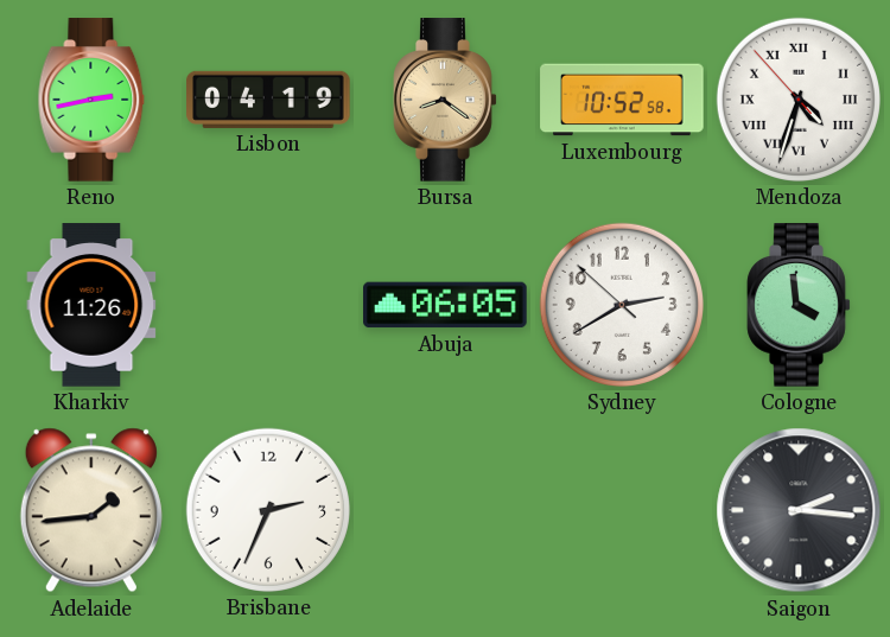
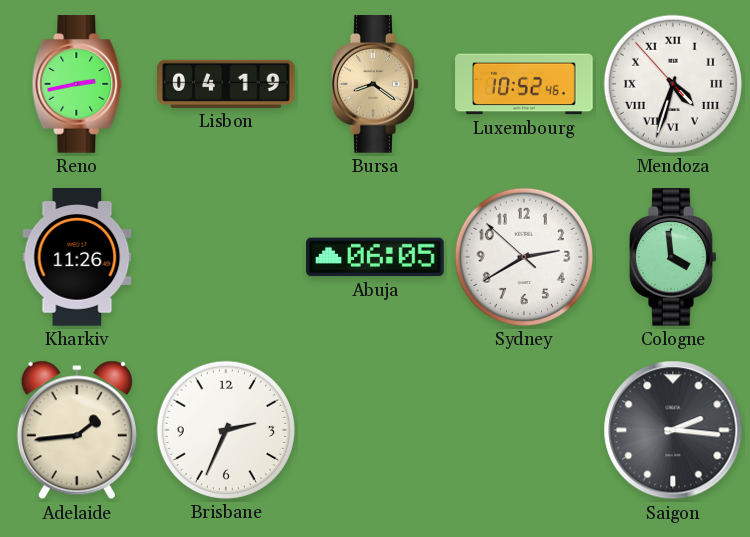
Luxembourg: 10:52:58 -> 10:52:46
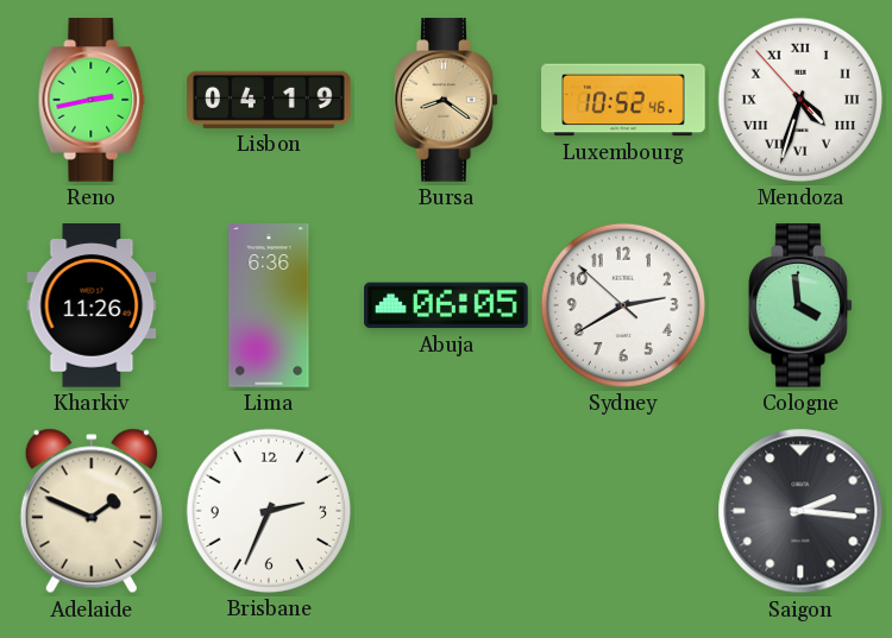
Lima: none -> 6:36
Adelaide: 1:44 -> 1:49
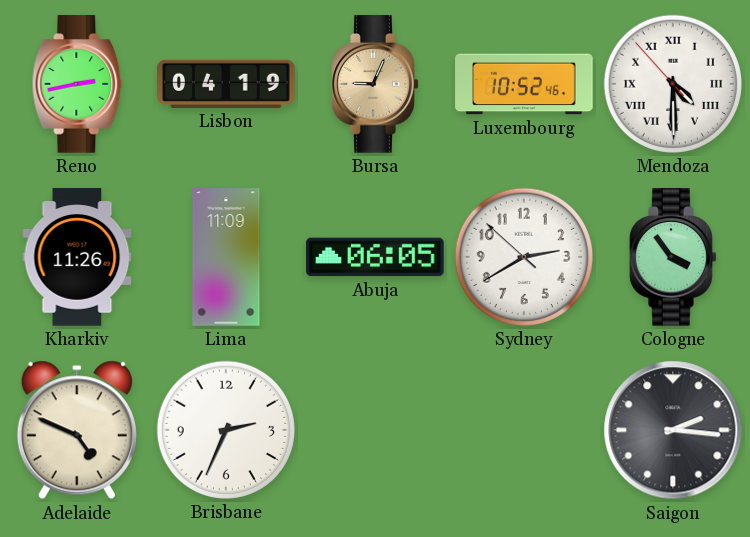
Bursa: 8:21 -> 9:04
Mendoza: 4:32 -> 4:29
Lima: 6:36 -> 11:09
Cologne: 3:59 -> 3:54
Adelaide: 1:49 -> 4:49
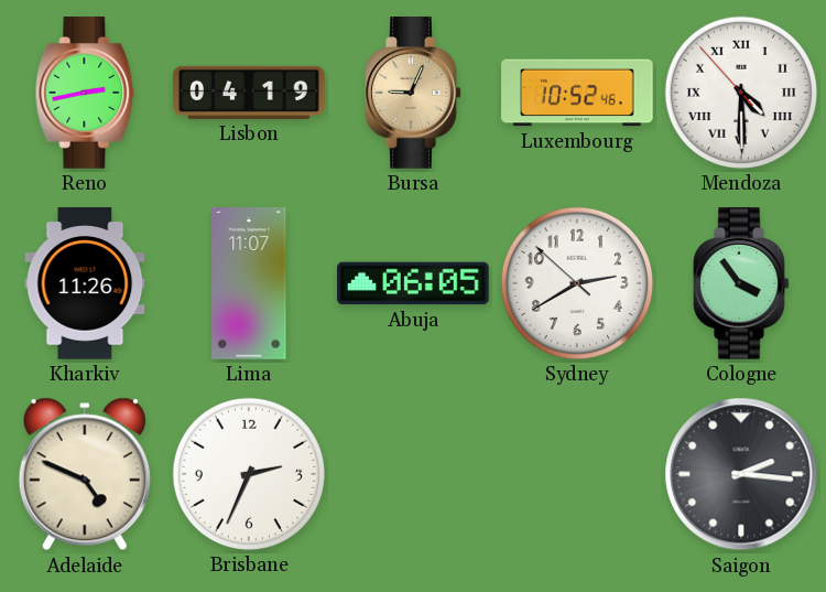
Lima: 11:09 -> 11:07
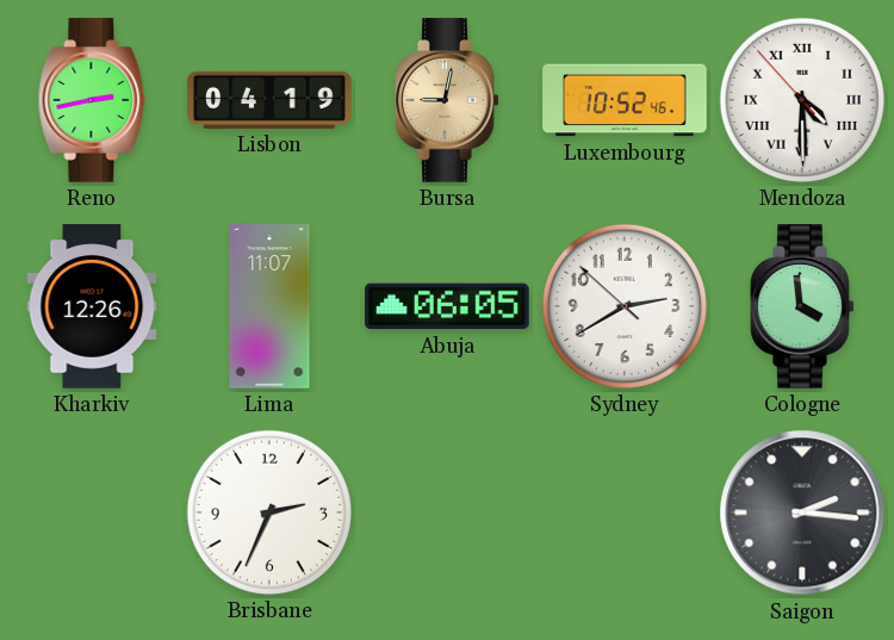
Bursa: 9:04 -> 9:02
Kharkiv: 11:26 -> 12:26
Cologne: 3:54 -> 3:59
Adelaide: 4:49 -> none
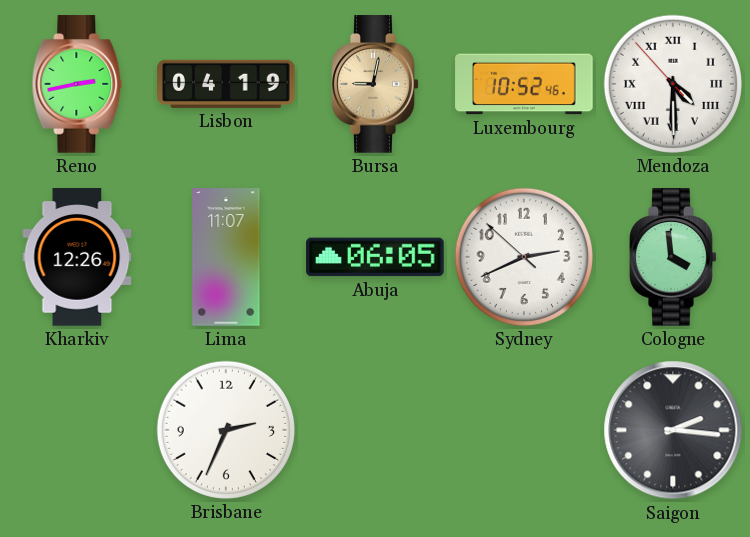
Sydney: 2:39 -> 2:40
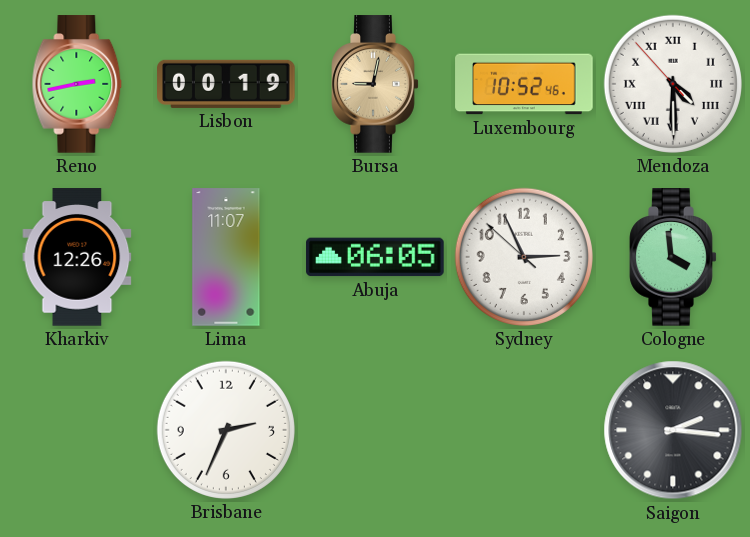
Lisbon: 04:19 -> 00:19
Sydney: 2:40 -> 2:55
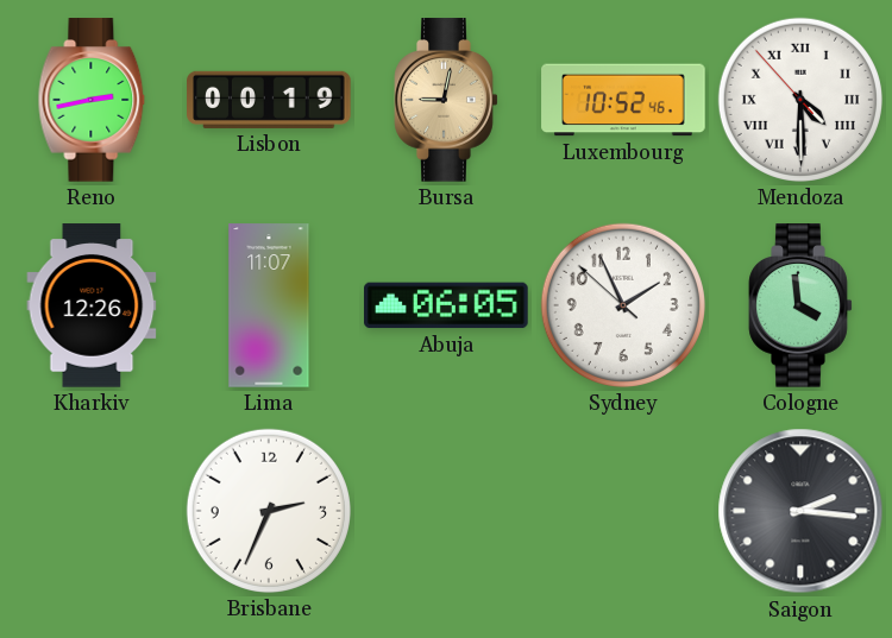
Sydney: 2:55 -> 1:55
